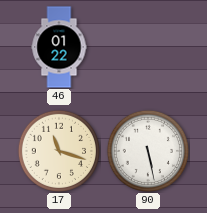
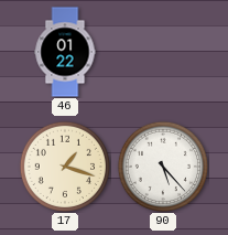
17: 11:18 -> 1:18
90: 5:28 -> 5:23
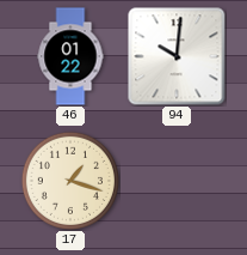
94: none -> 10:01
90: 5:23 -> none
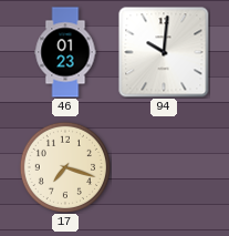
46: 01:22 -> 01:23
17: 1:18 -> 7:18
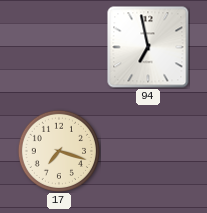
46: 01:23 -> none
94: 10:01 -> 6:58
